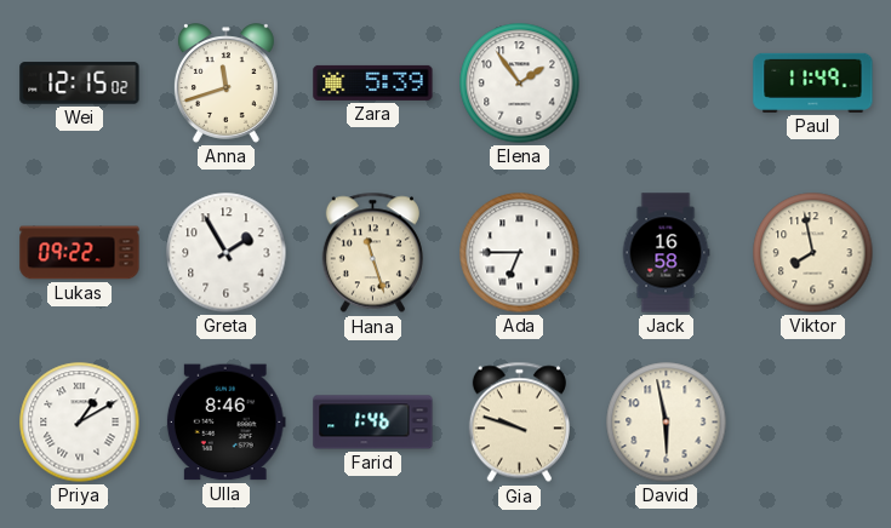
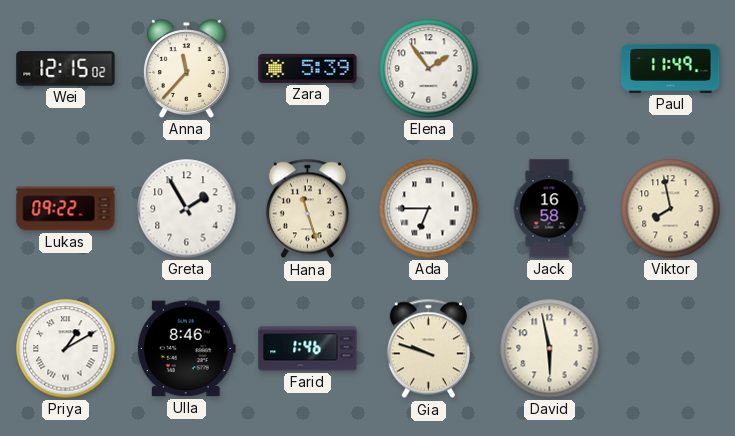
Anna: 11:42 -> 11:37
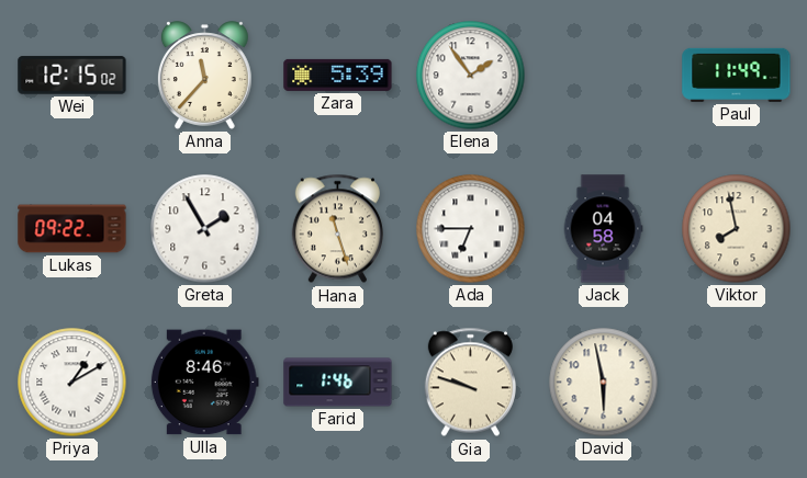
Jack: 16:58 -> 04:58
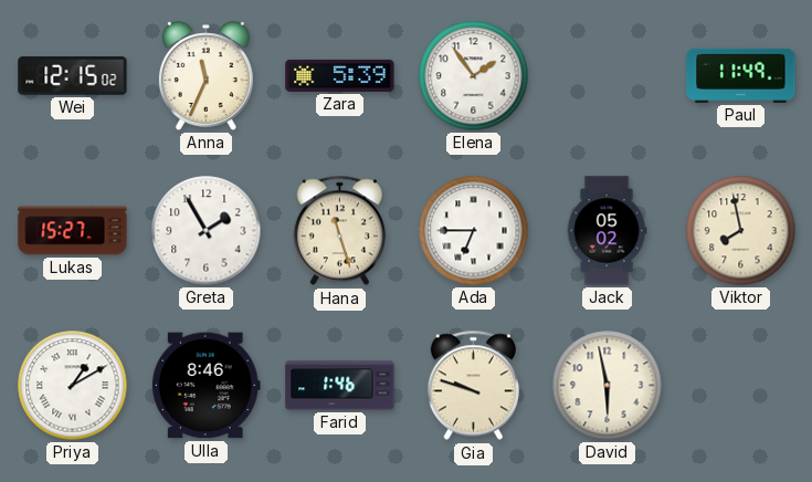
Anna: 11:37 -> 11:34
Lukas: 09:22 -> 15:27
Jack: 04:58 -> 05:02
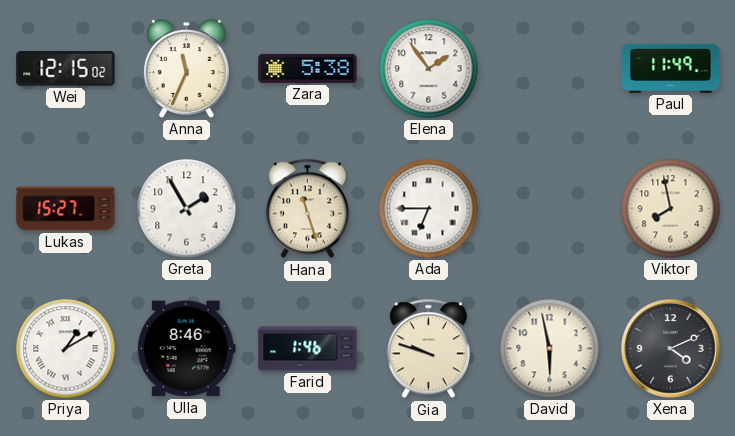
Zara: 5:39 -> 5:38
Jack: 05:02 -> none
Xena: none -> 4:11
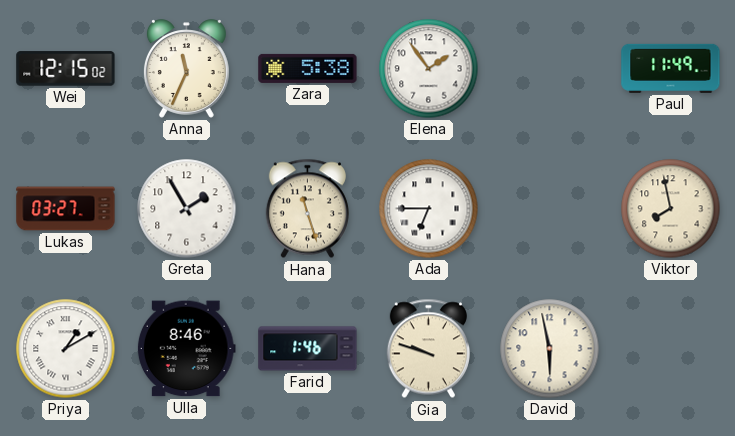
Lukas: 15:27 -> 03:27
Xena: 4:11 -> none
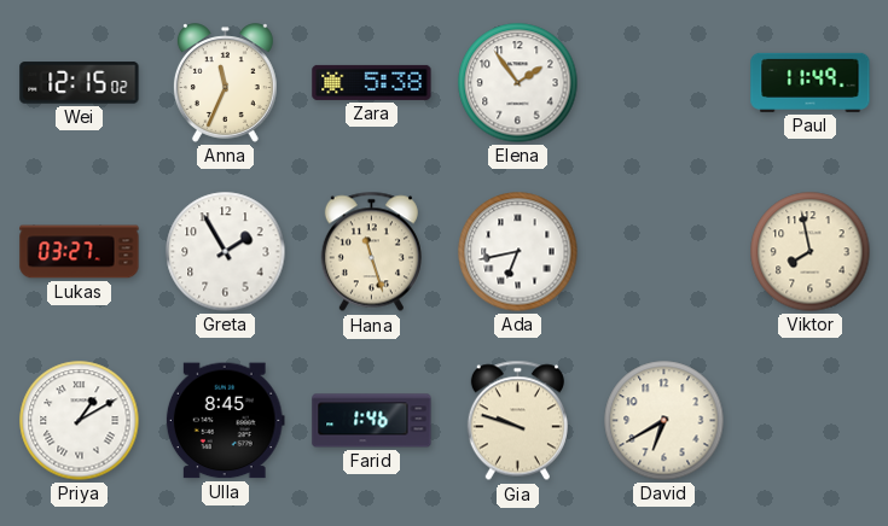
Ada: 6:45 -> 6:43
Ulla: 8:46 -> 8:45
David: 5:58 -> 6:40
